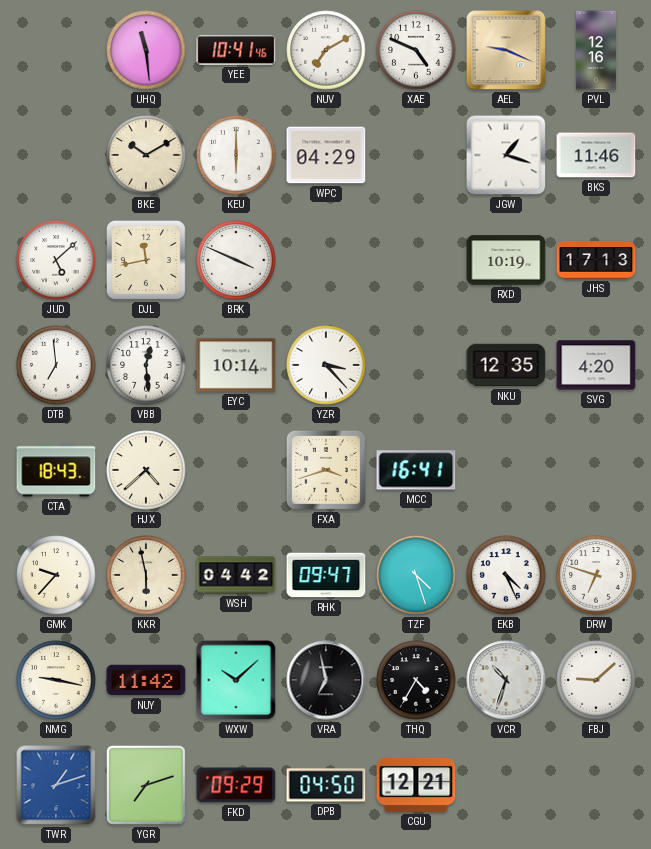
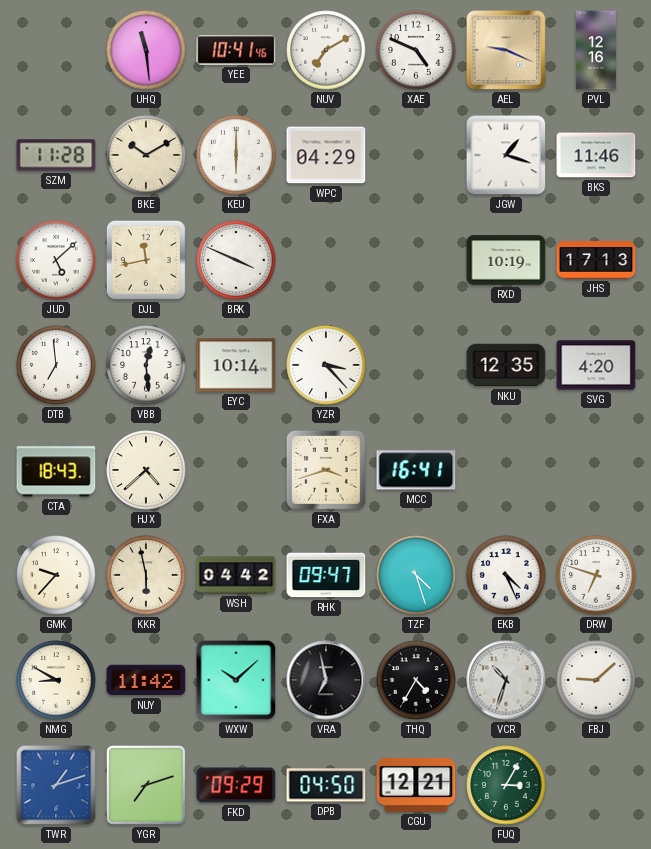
SZM: none -> 11:28
NMG: 9:17 -> 8:50
FUQ: none -> 3:05
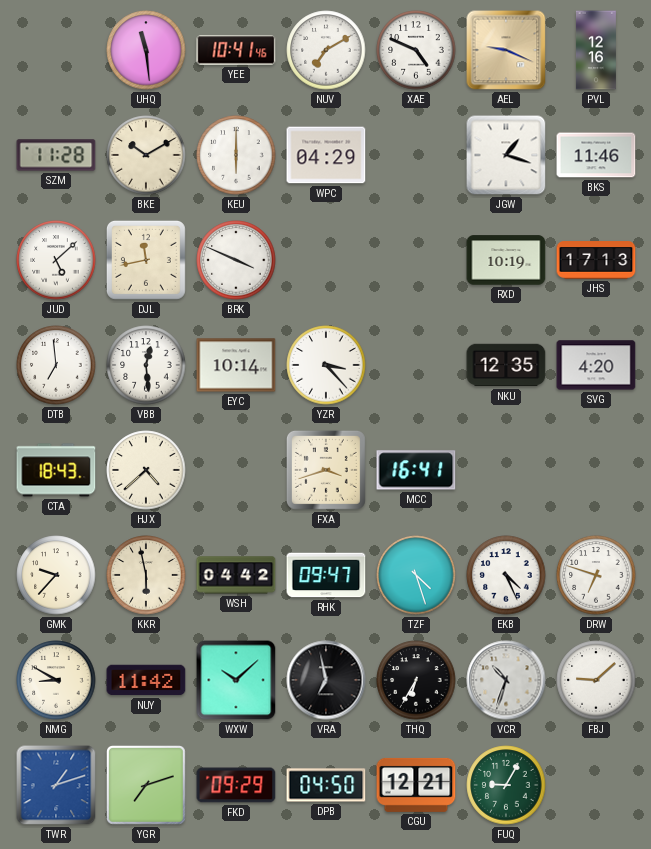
THQ: 4:35 -> 6:35
FUQ: 3:05 -> 9:05
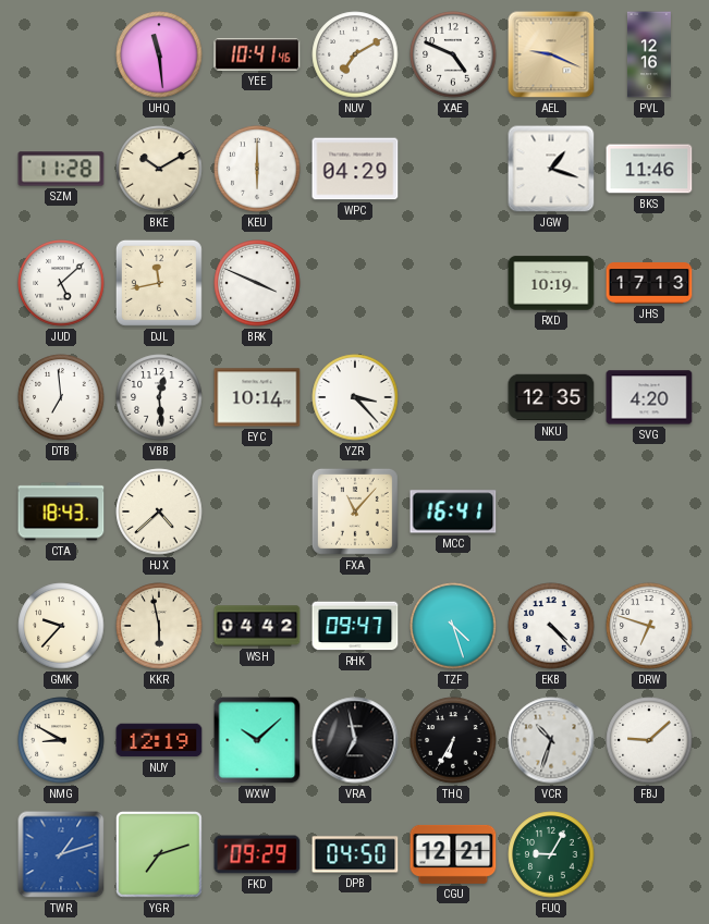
FXA: 3:42 -> 11:07
EKB: 4:26 -> 4:23
NUY: 11:42 -> 12:19
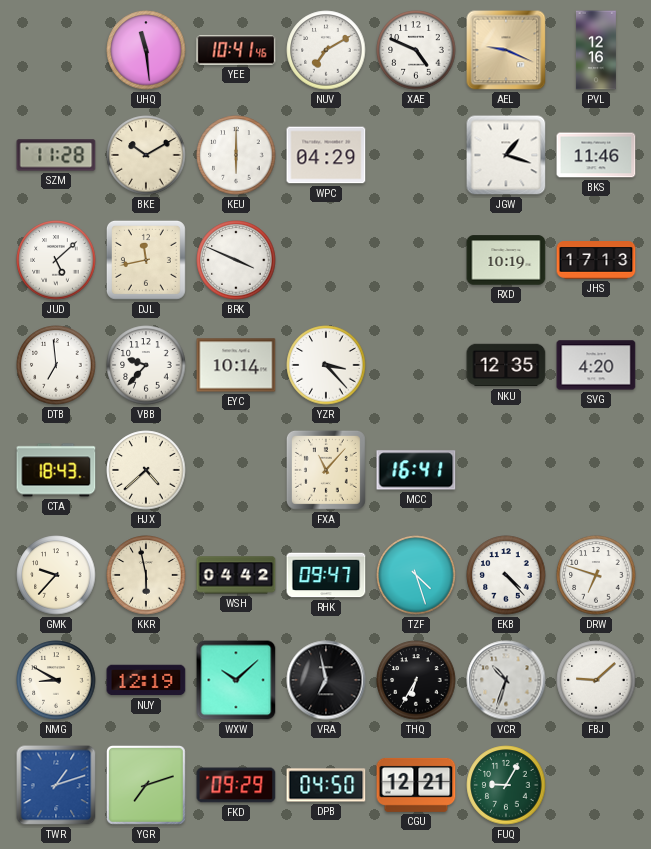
VBB: 12:29 -> 9:37
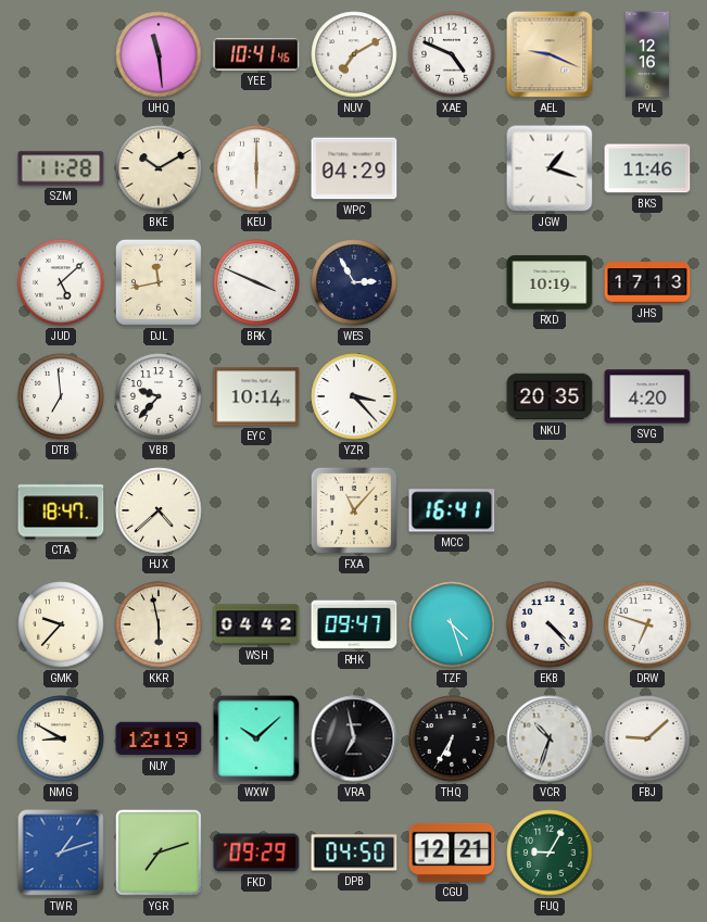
WES: none -> 2:55
NKU: 12:35 -> 20:35
CTA: 18:43 -> 18:47
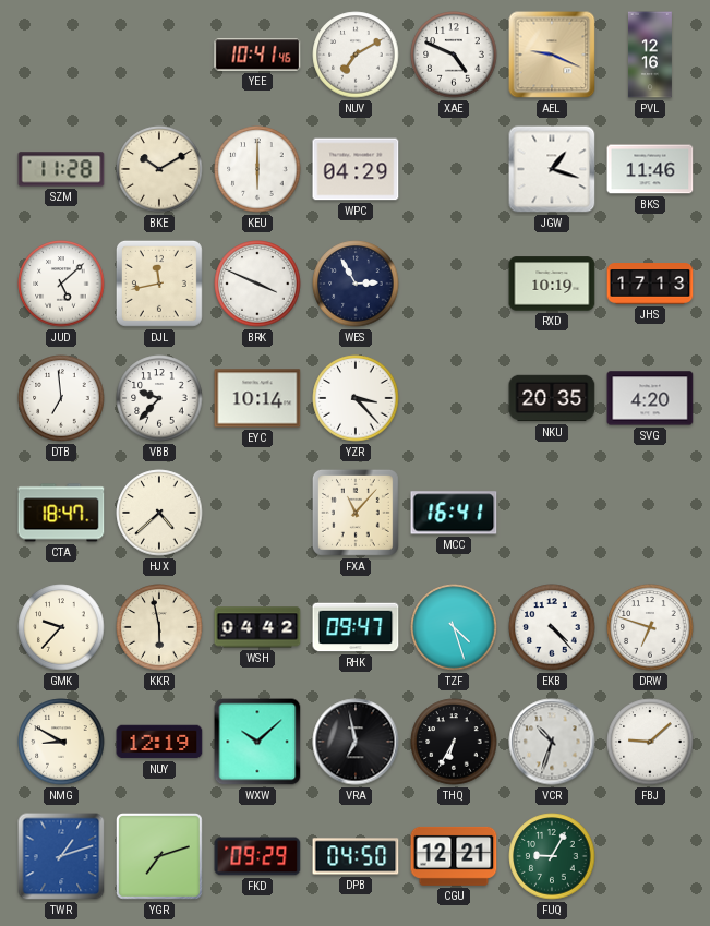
UHQ: 11:29 -> none
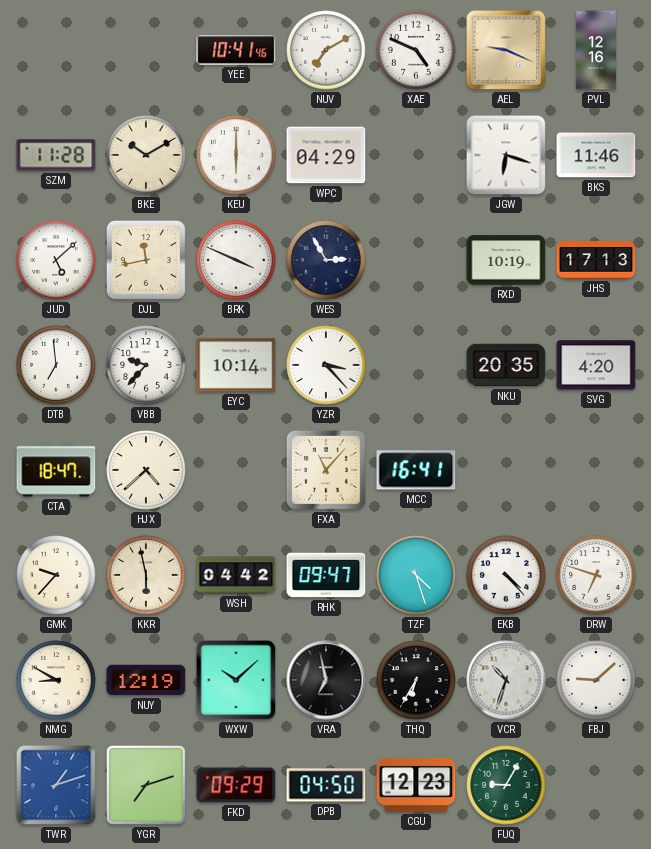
JGW: 1:18 -> 6:18
CGU: 12:21 -> 12:23
